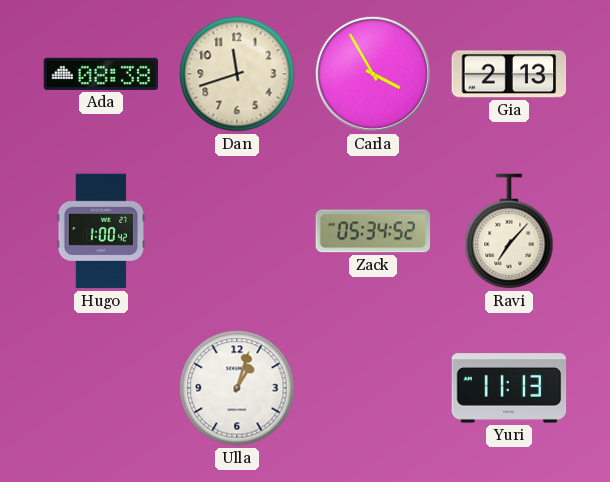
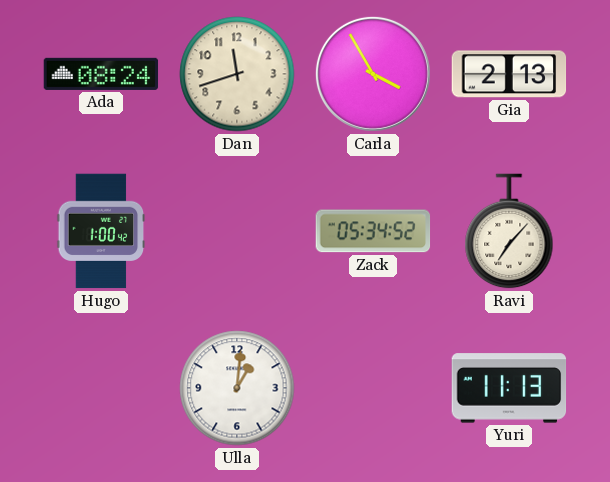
Ada: 08:38 -> 08:24
Ulla: 1:03 -> 1:01
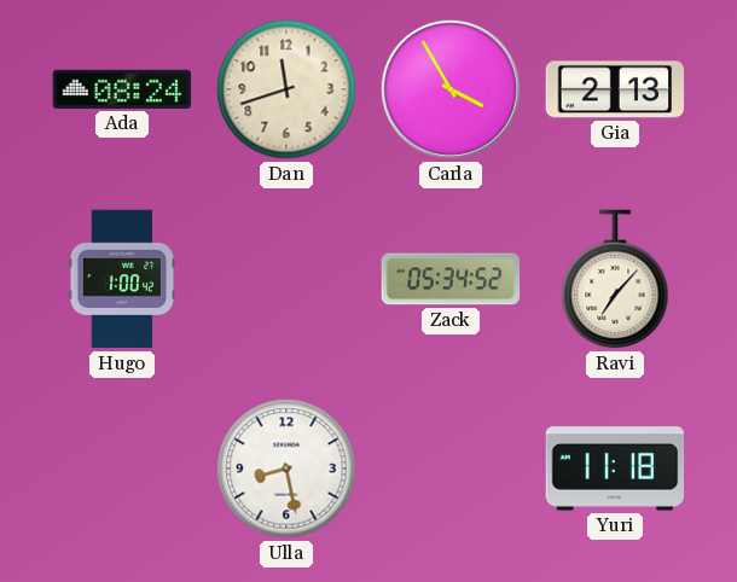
Ulla: 1:01 -> 8:28
Yuri: 11:13 -> 11:18
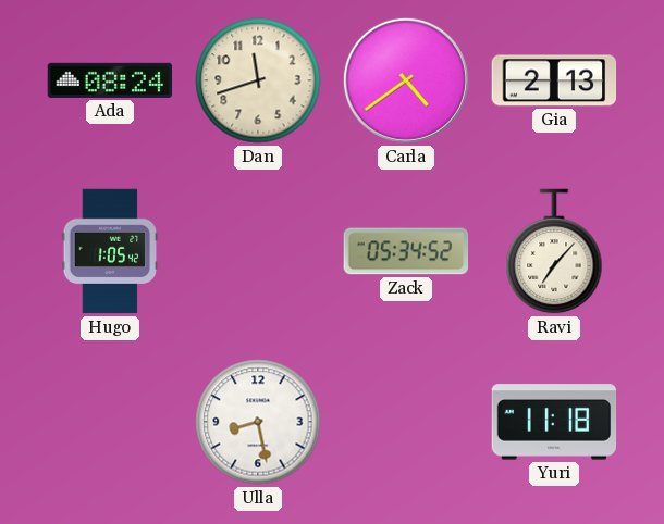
Carla: 3:55 -> 4:39
Hugo: 1:00 -> 1:05
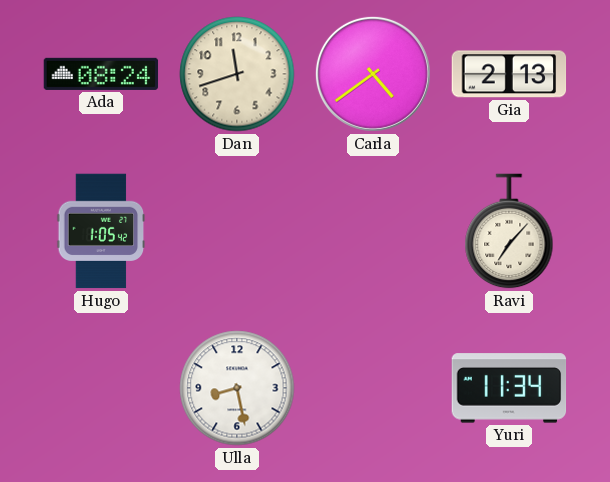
Zack: 05:34 -> none
Yuri: 11:18 -> 11:34
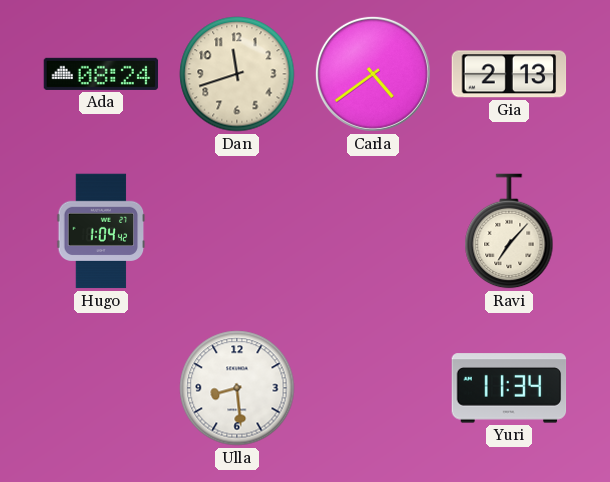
Hugo: 1:05 -> 1:04
Ulla: 8:28 -> 8:29
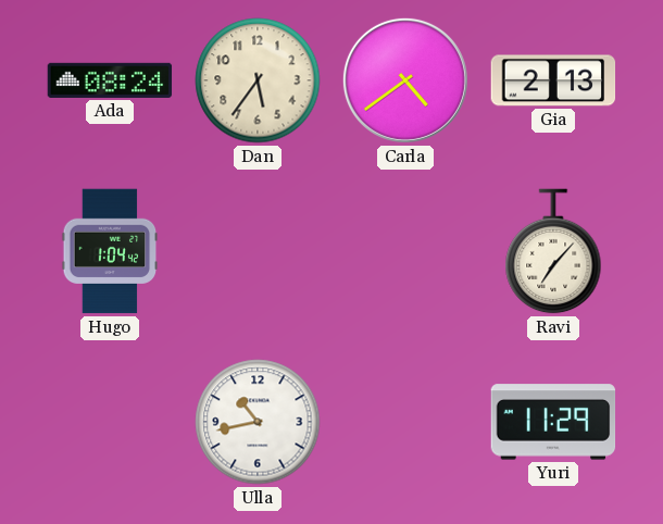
Dan: 11:42 -> 5:36
Ulla: 8:29 -> 10:43
Yuri: 11:34 -> 11:29
